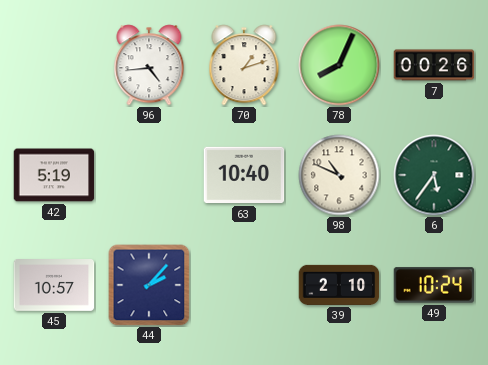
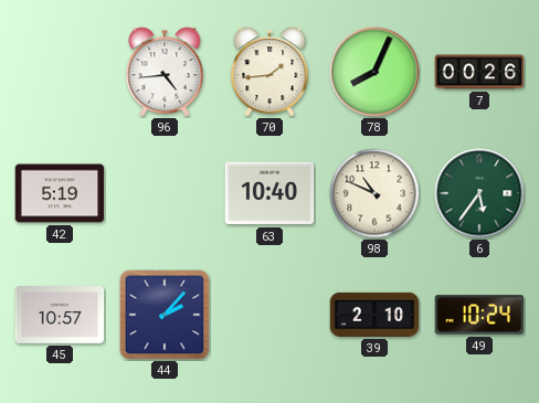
70: 1:12 -> 1:44
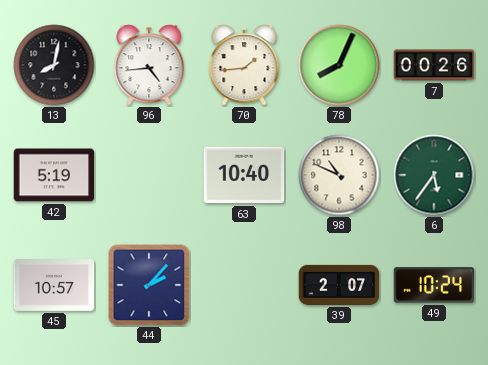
13: none -> 8:02
39: 2:10 -> 2:07
